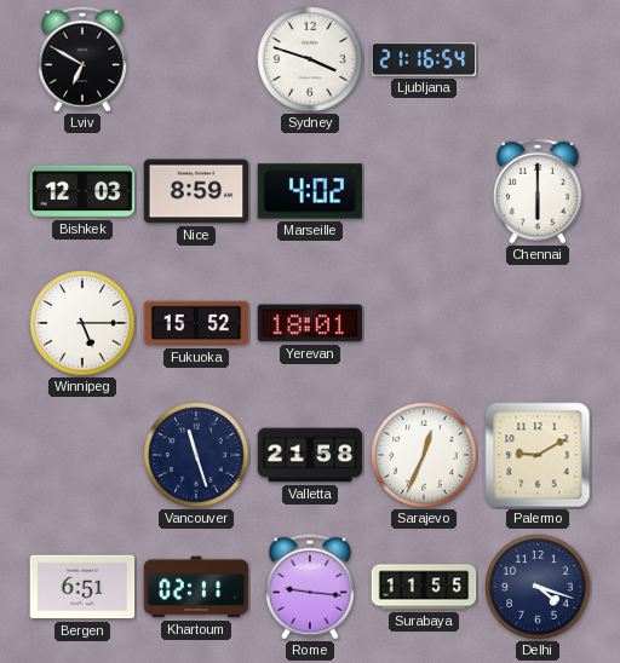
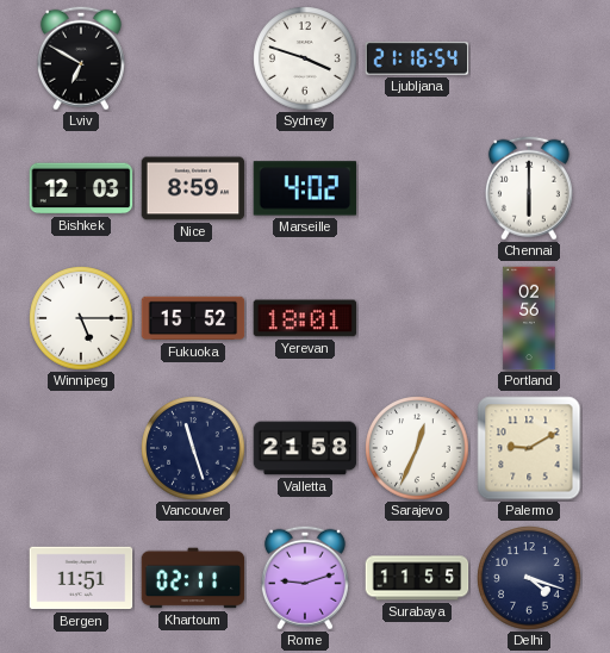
Portland: none -> 02:56
Bergen: 6:51 -> 11:51
Rome: 9:16 -> 9:12
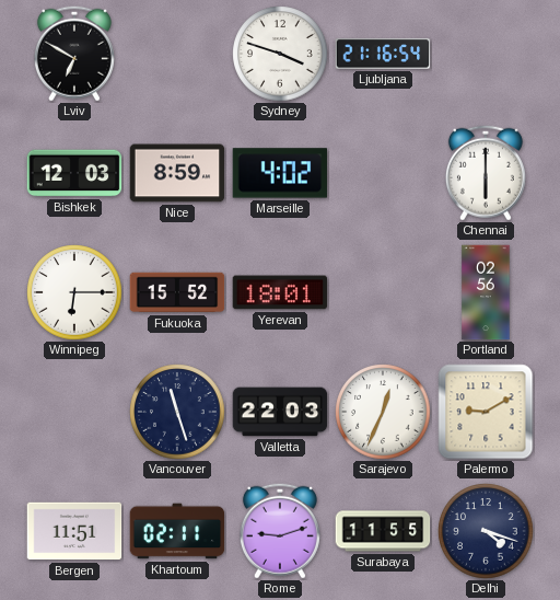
Winnipeg: 5:15 -> 6:15
Valletta: 21:58 -> 22:03
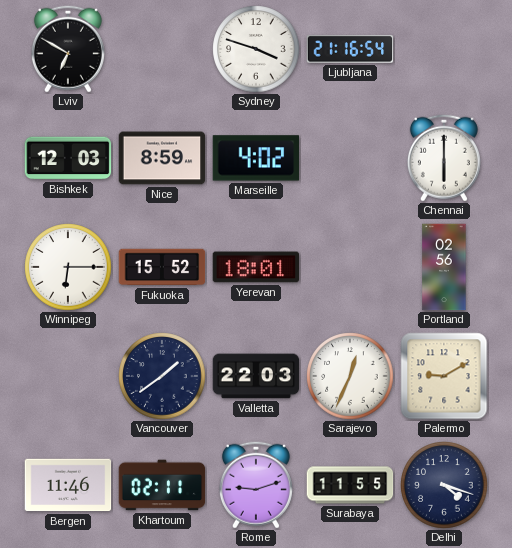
Vancouver: 11:27 -> 1:39
Bergen: 11:51 -> 11:46
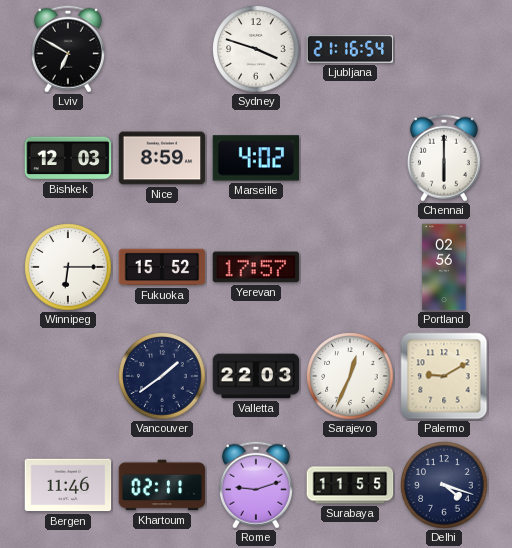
Yerevan: 18:01 -> 17:57
